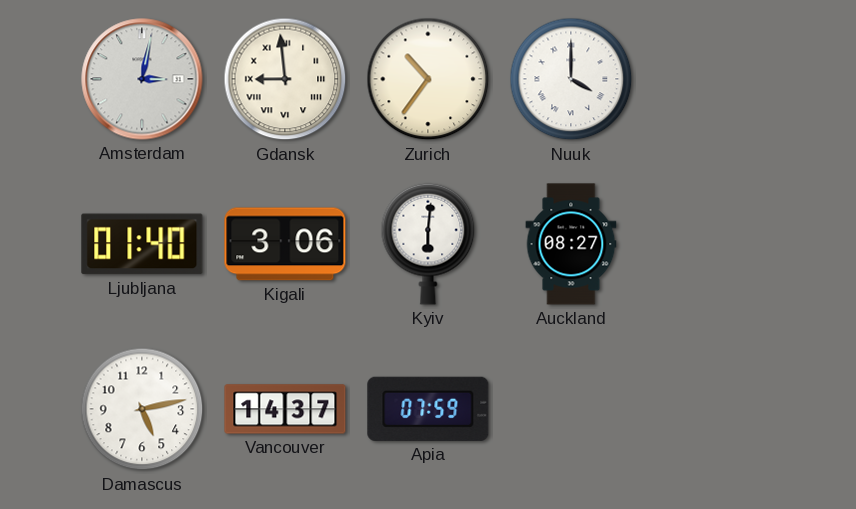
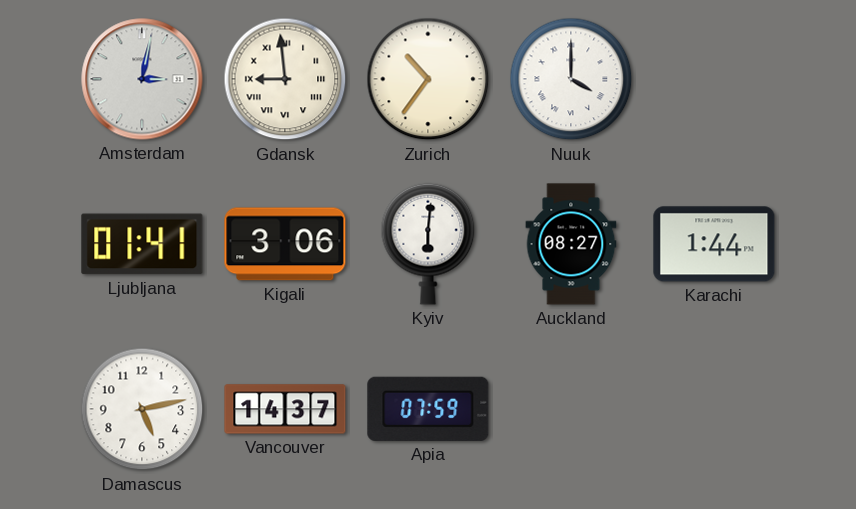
Ljubljana: 01:40 -> 01:41
Karachi: none -> 1:44
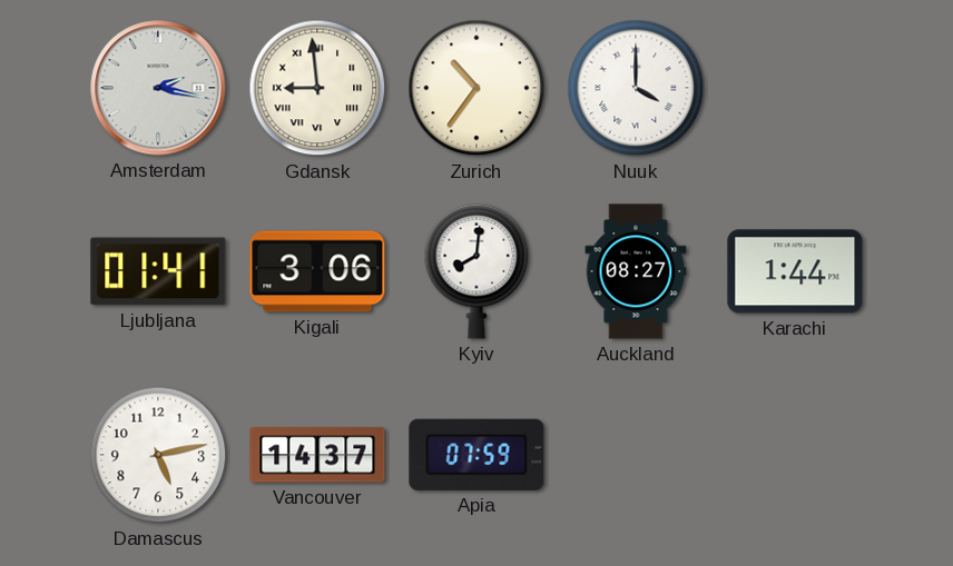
Amsterdam: 3:02 -> 2:17
Kyiv: 6:01 -> 8:01
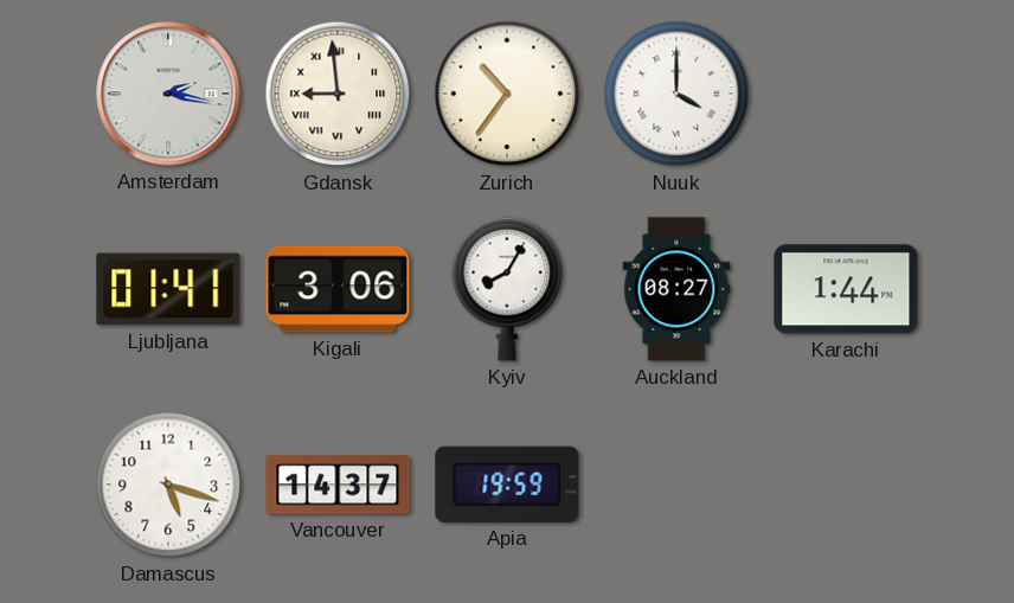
Kyiv: 8:01 -> 8:05
Damascus: 5:13 -> 5:18
Apia: 07:59 -> 19:59
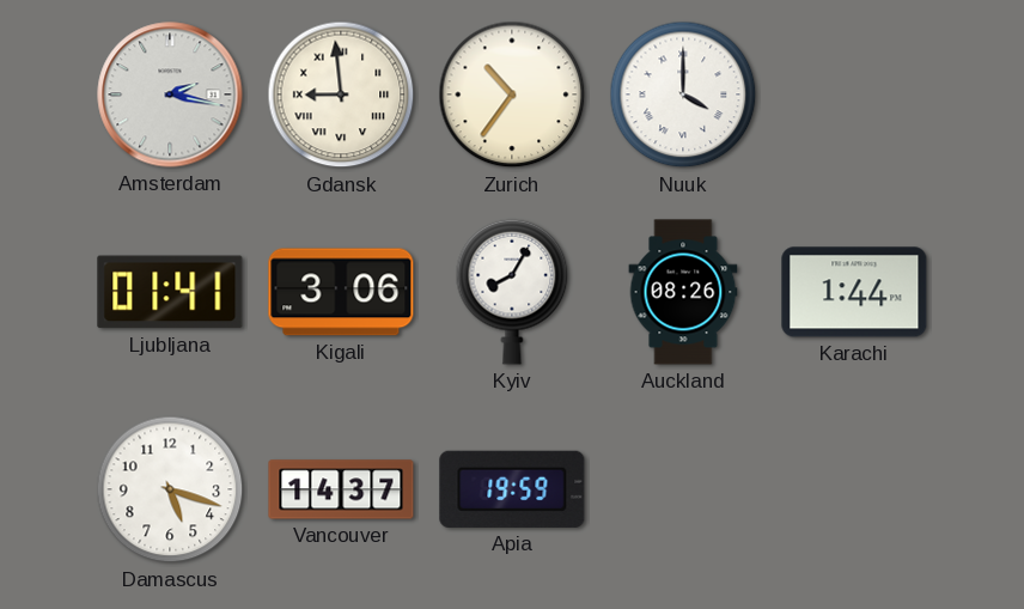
Auckland: 08:27 -> 08:26
